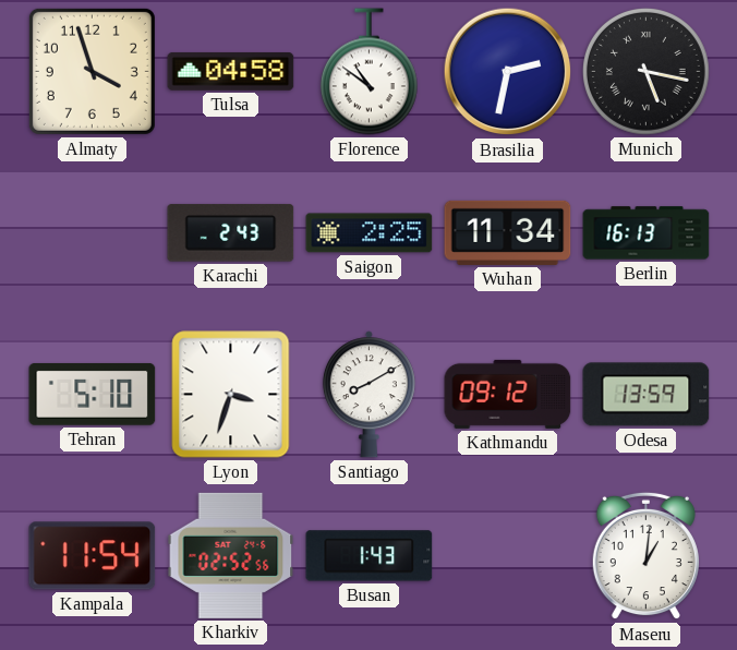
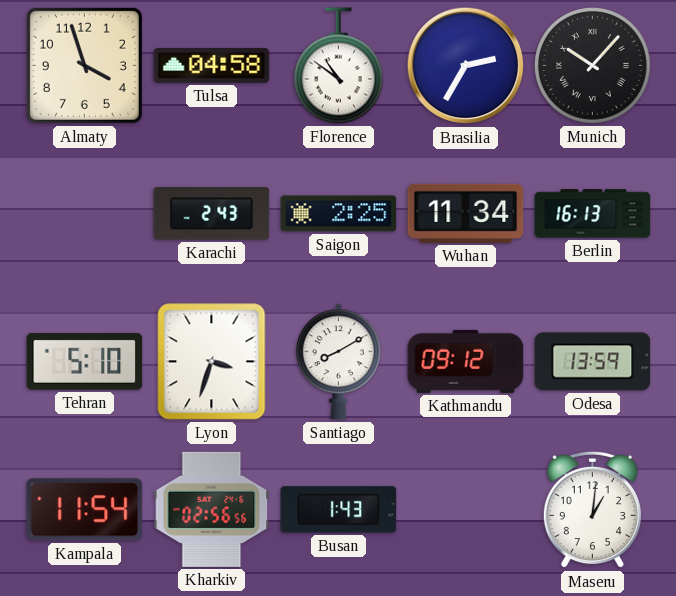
Brasilia: 2:32 -> 2:35
Munich: 5:17 -> 10:07
Kharkiv: 02:52 -> 02:56
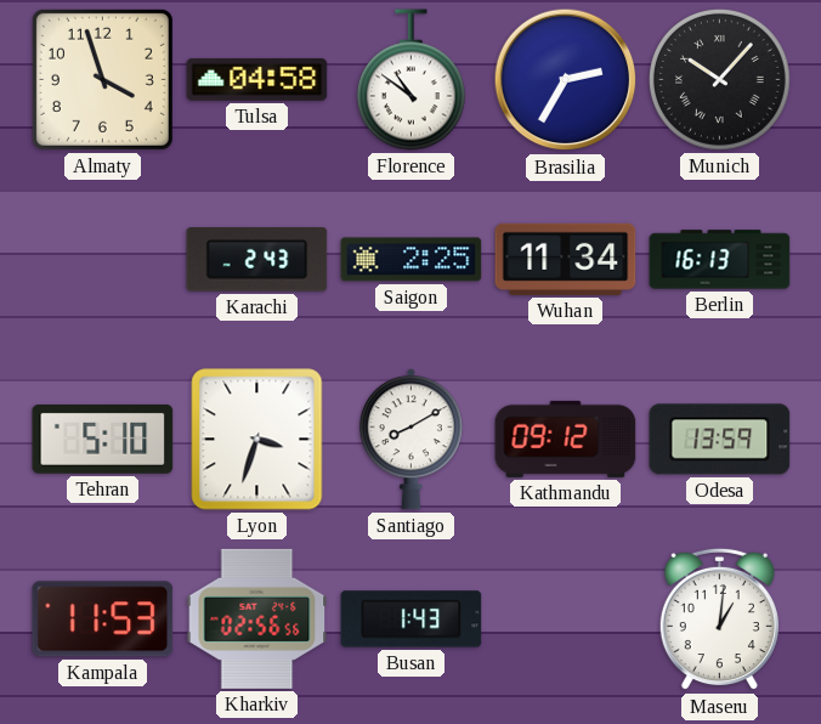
Kampala: 11:54 -> 11:53
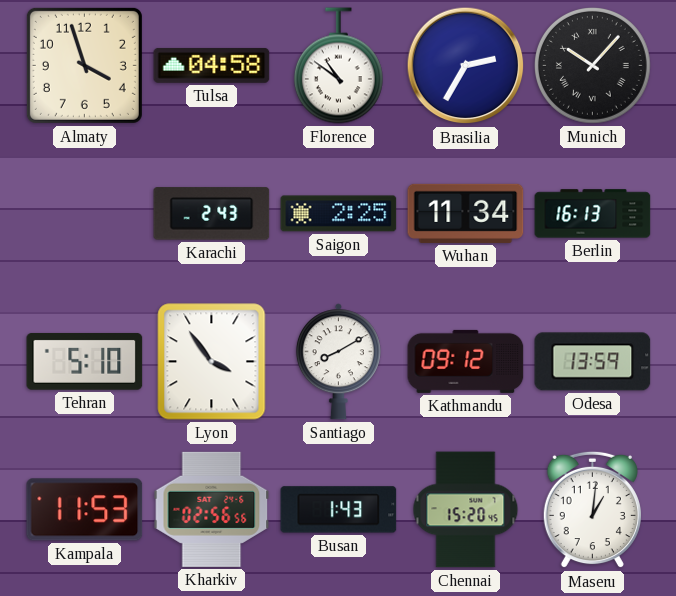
Lyon: 3:33 -> 3:54
Chennai: none -> 15:20
